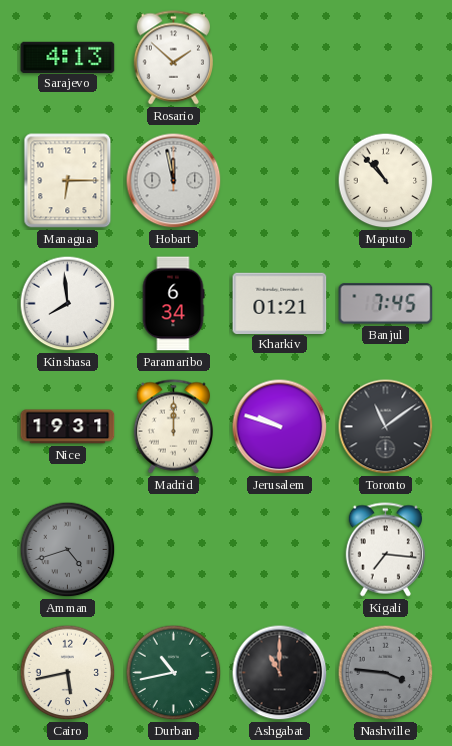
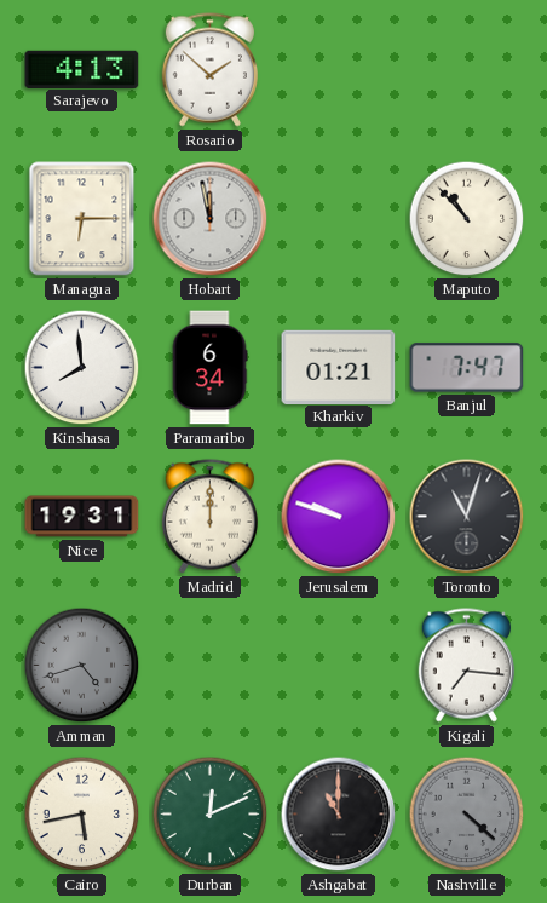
Banjul: 7:45 -> 7:47
Toronto: 11:09 -> 11:03
Durban: 10:43 -> 12:11
Nashville: 3:46 -> 4:22
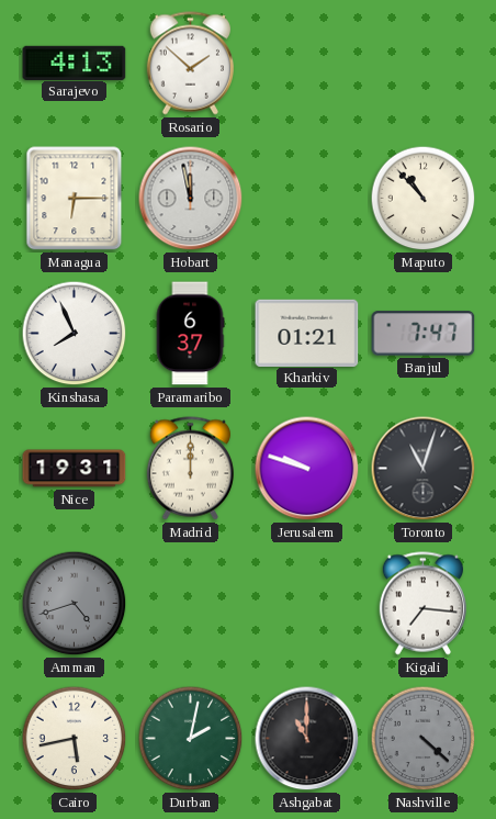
Kinshasa: 7:59 -> 7:56
Paramaribo: 6:34 -> 6:37
Durban: 12:11 -> 2:02
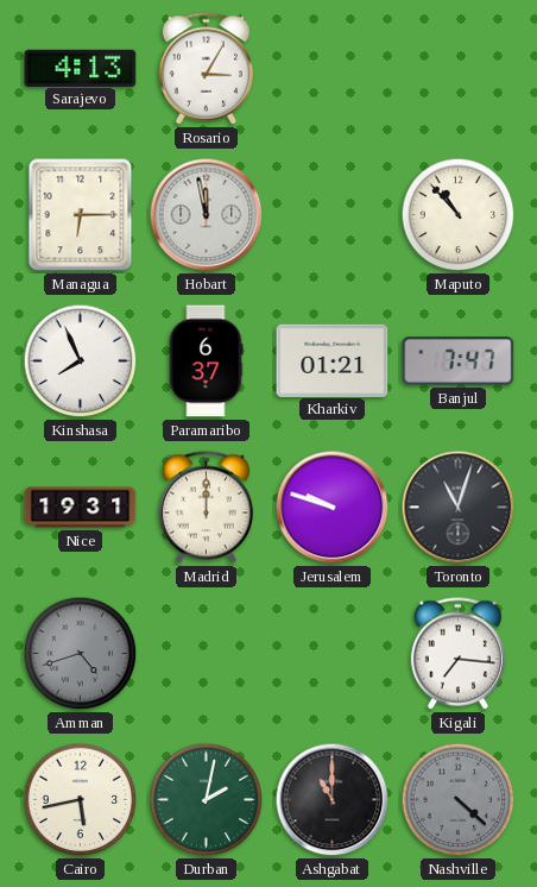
Rosario: 1:52 -> 3:05
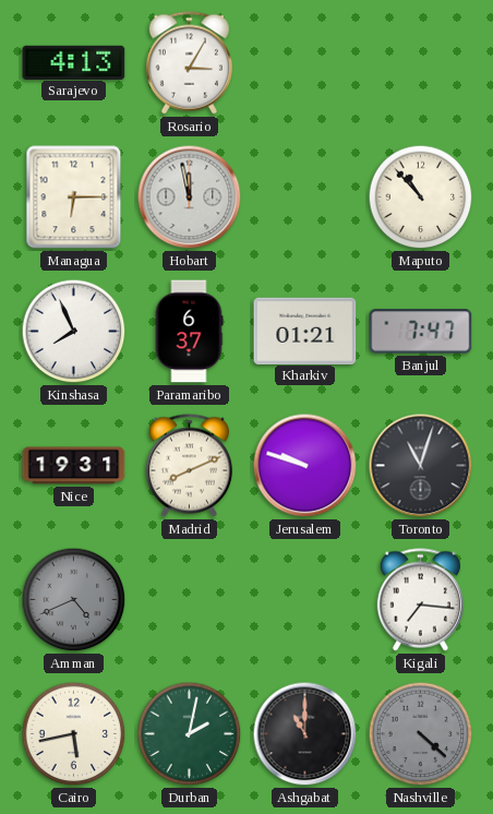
Madrid: 12:00 -> 8:11
Amman: 4:42 -> 4:41
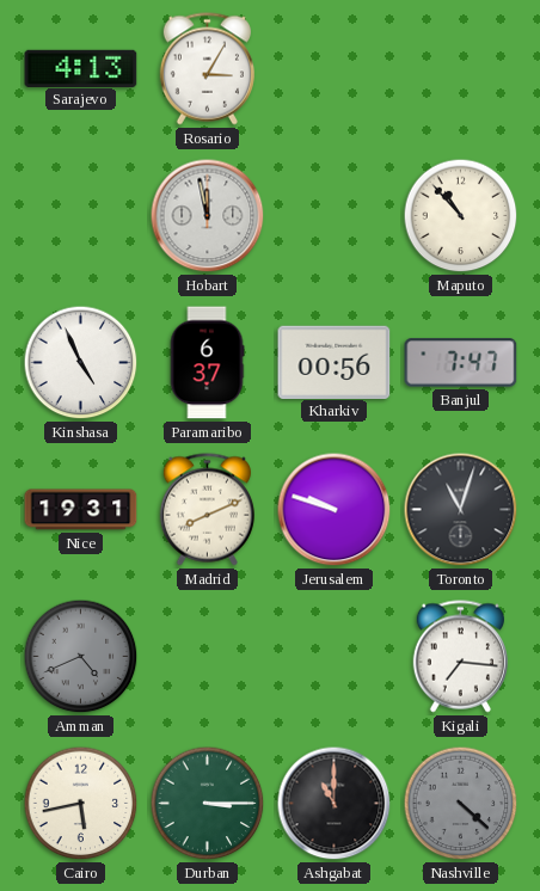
Managua: 6:15 -> none
Kinshasa: 7:56 -> 4:56
Kharkiv: 01:21 -> 00:56
Durban: 2:02 -> 3:15
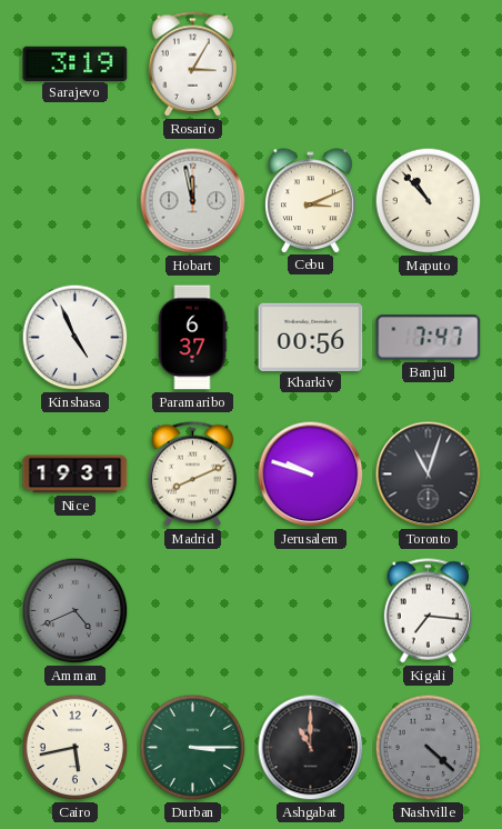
Sarajevo: 4:13 -> 3:19
Cebu: none -> 3:11
